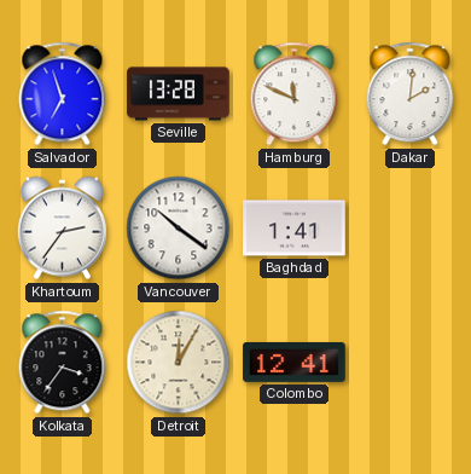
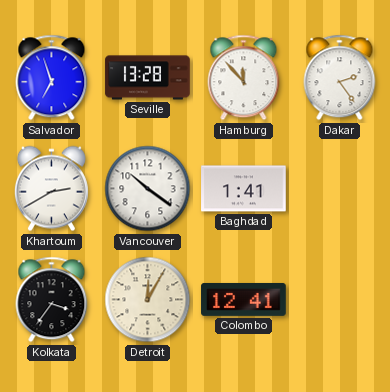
Hamburg: 11:49 -> 11:53
Dakar: 2:01 -> 2:24
Khartoum: 2:36 -> 2:40
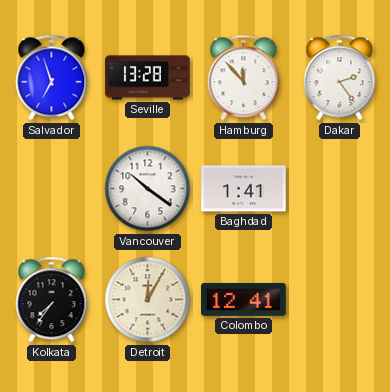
Khartoum: 2:40 -> none
Kolkata: 3:36 -> 7:36
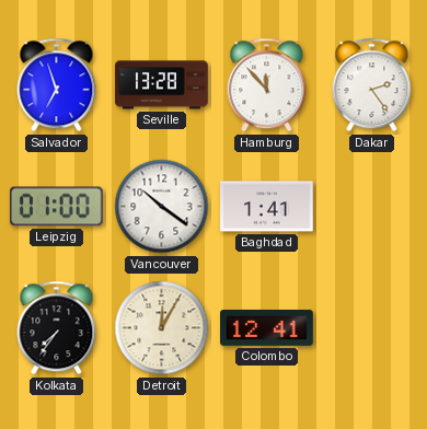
Leipzig: none -> 01:00
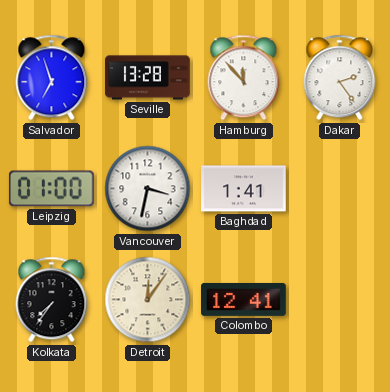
Vancouver: 10:21 -> 3:32
Detroit: 12:05 -> 12:06
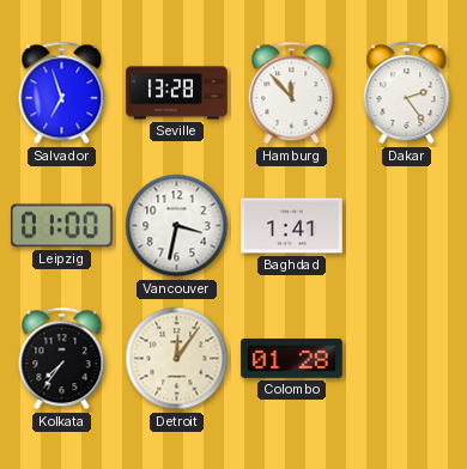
Colombo: 12:41 -> 01:28
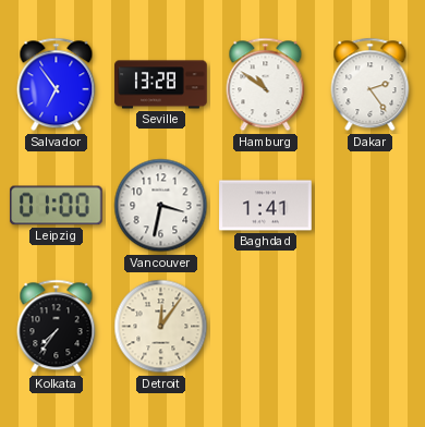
Salvador: 6:57 -> 6:54
Hamburg: 11:53 -> 10:51
Colombo: 01:28 -> none
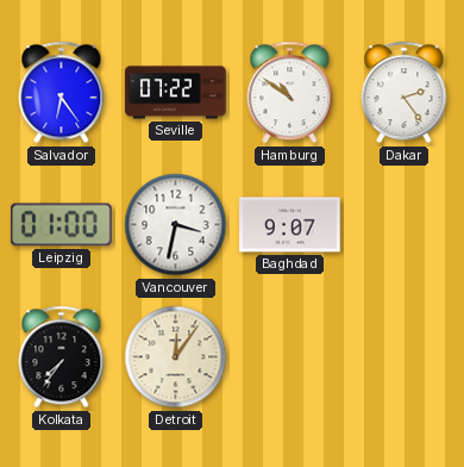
Salvador: 6:54 -> 6:24
Seville: 13:28 -> 07:22
Baghdad: 1:41 -> 9:07
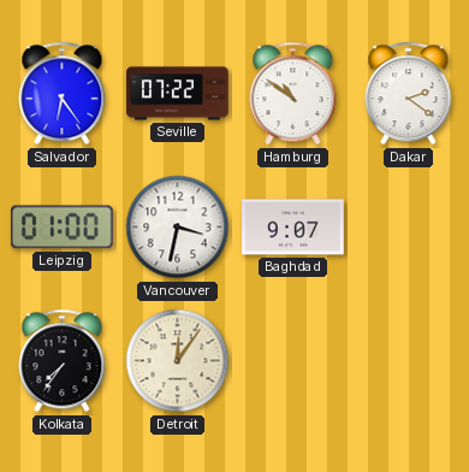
Dakar: 2:24 -> 2:21
